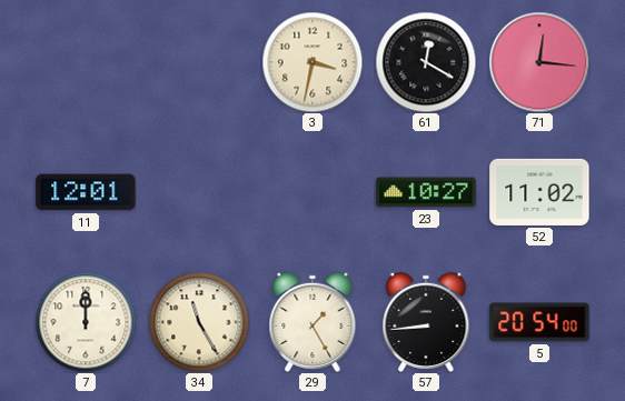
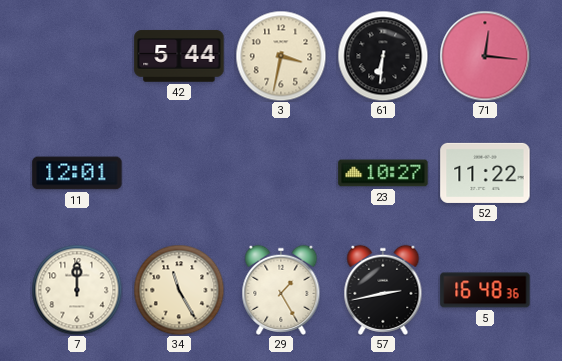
42: none -> 5:44
61: 12:20 -> 6:31
52: 11:02 -> 11:22
57: 8:44 -> 2:43
5: 20:54 -> 16:48
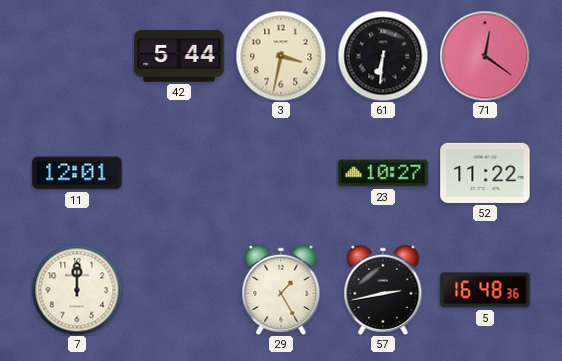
71: 12:16 -> 12:21
34: 11:25 -> none
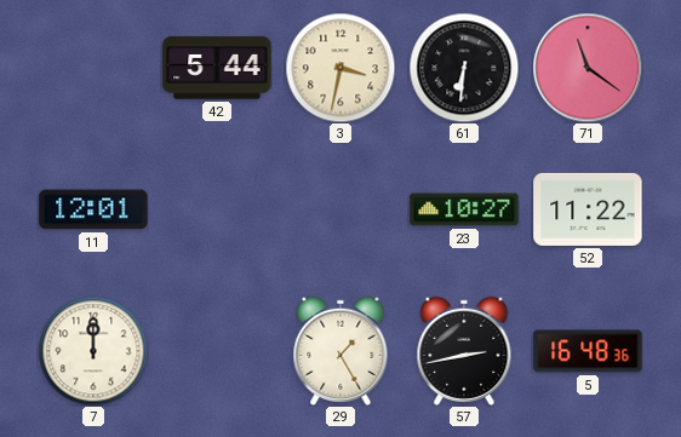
71: 12:21 -> 11:21
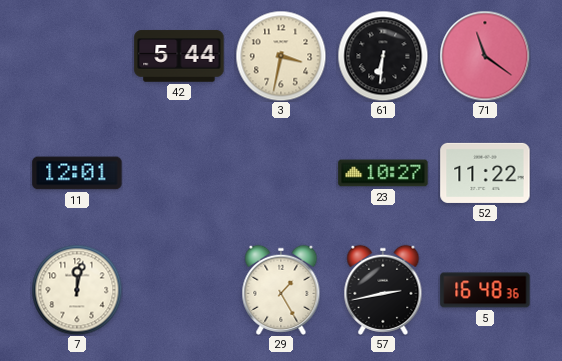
7: 12:00 -> 12:02
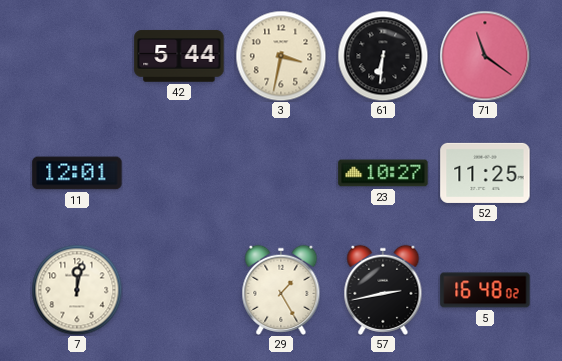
52: 11:22 -> 11:25
5: 16:48:36 -> 16:48:02
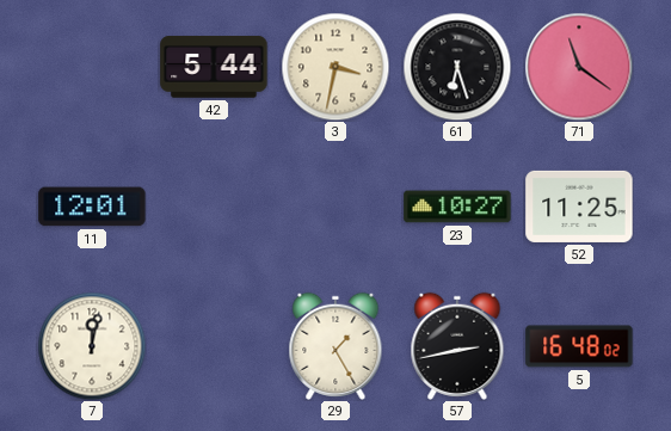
61: 6:31 -> 6:27
